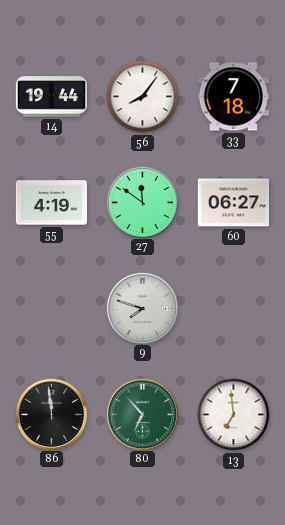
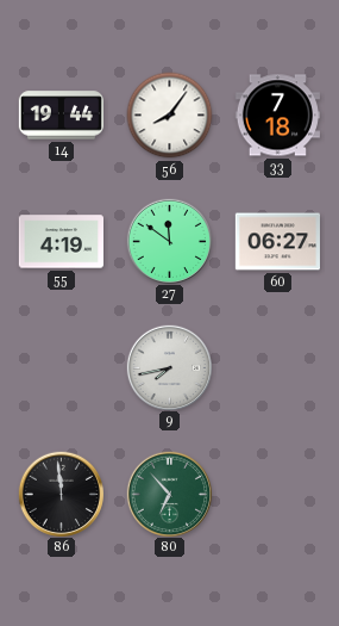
9: 7:48 -> 7:43
13: 6:59 -> none
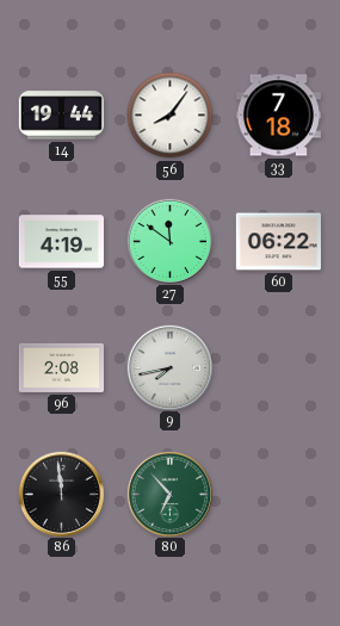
60: 06:27 -> 06:22
96: none -> 2:08
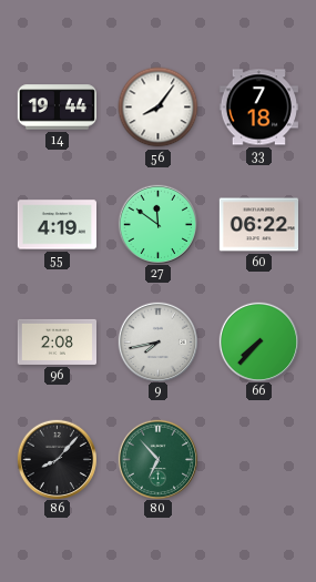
66: none -> 7:37
86: 11:59 -> 8:07
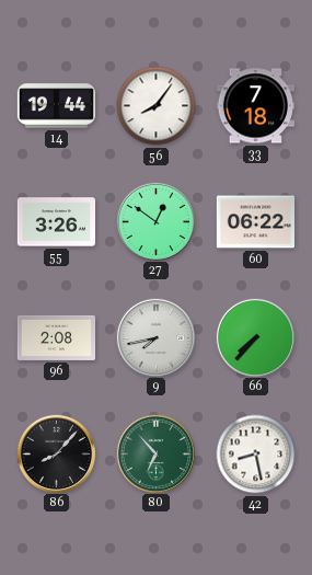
55: 4:19 -> 3:26
27: 11:51 -> 12:51
42: none -> 8:28
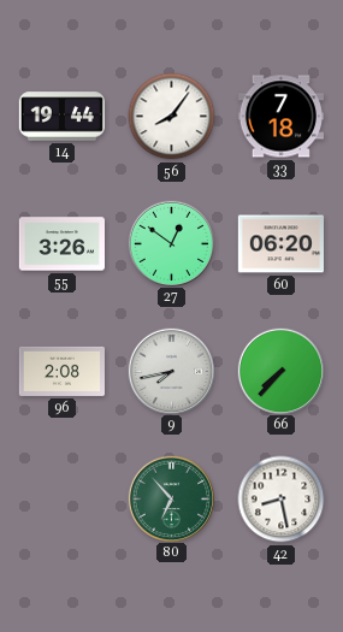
60: 06:22 -> 06:20
86: 8:07 -> none
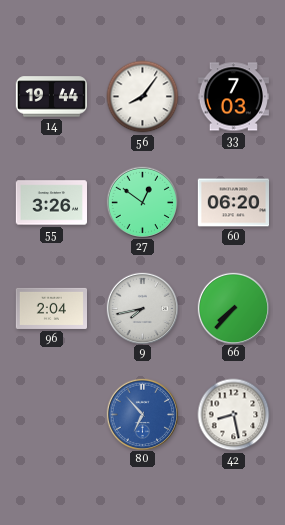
33: 7:18 -> 7:03
96: 2:08 -> 2:04
80 dial: green -> blue
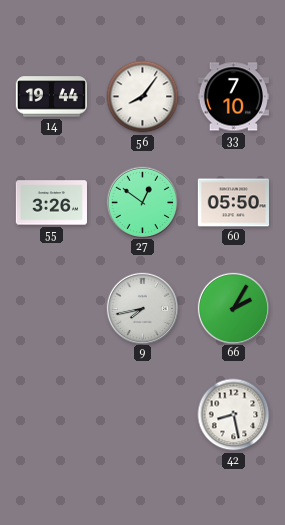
33: 7:03 -> 7:10
60: 06:20 -> 05:50
96: 2:04 -> none
66: 7:37 -> 2:05
80: 6:53 -> none
